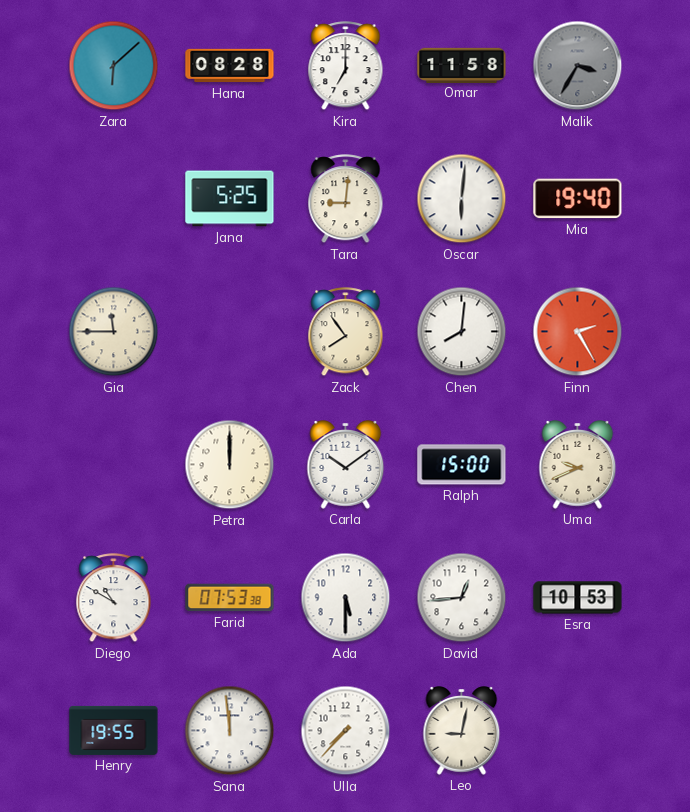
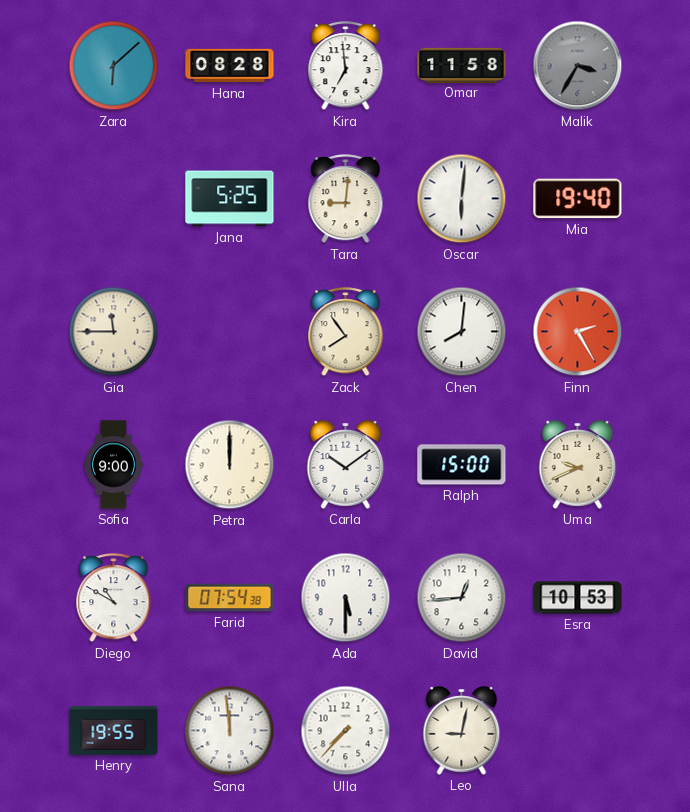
Kira: 7:00 -> 6:59
Sofia: none -> 9:00
Farid: 07:53 -> 07:54
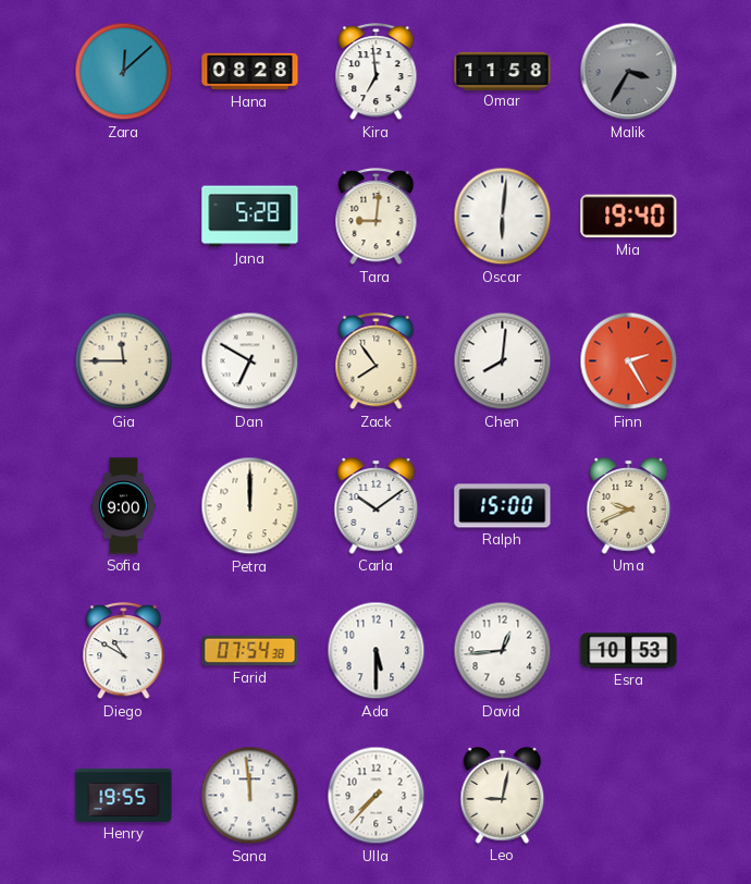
Zara: 6:08 -> 12:08
Jana: 5:25 -> 5:28
Dan: none -> 6:50
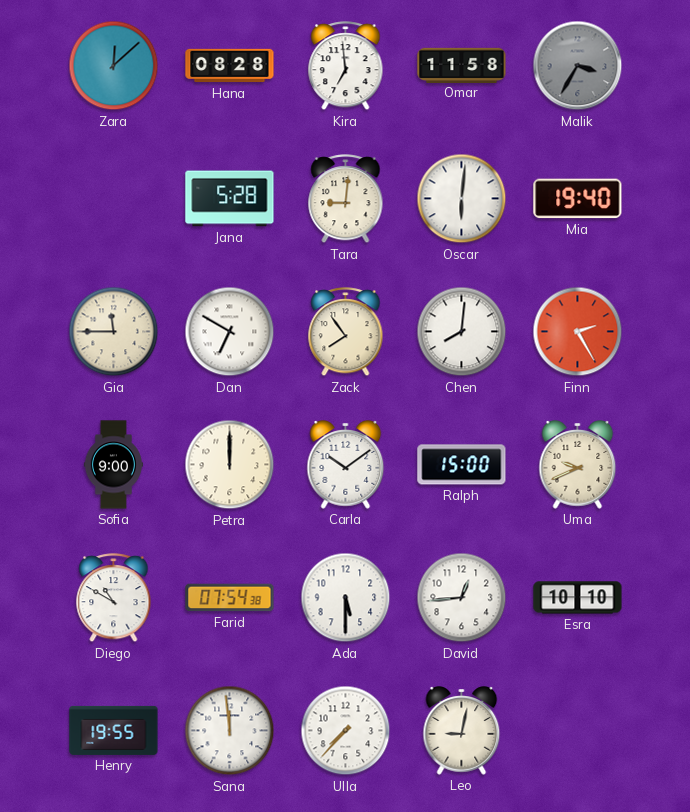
Esra: 10:53 -> 10:10
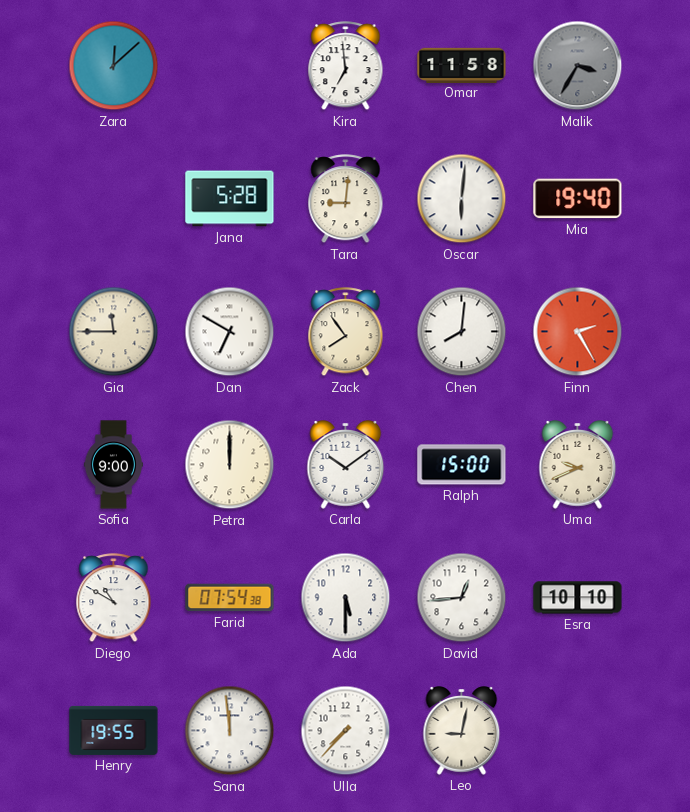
Hana: 08:28 -> none
